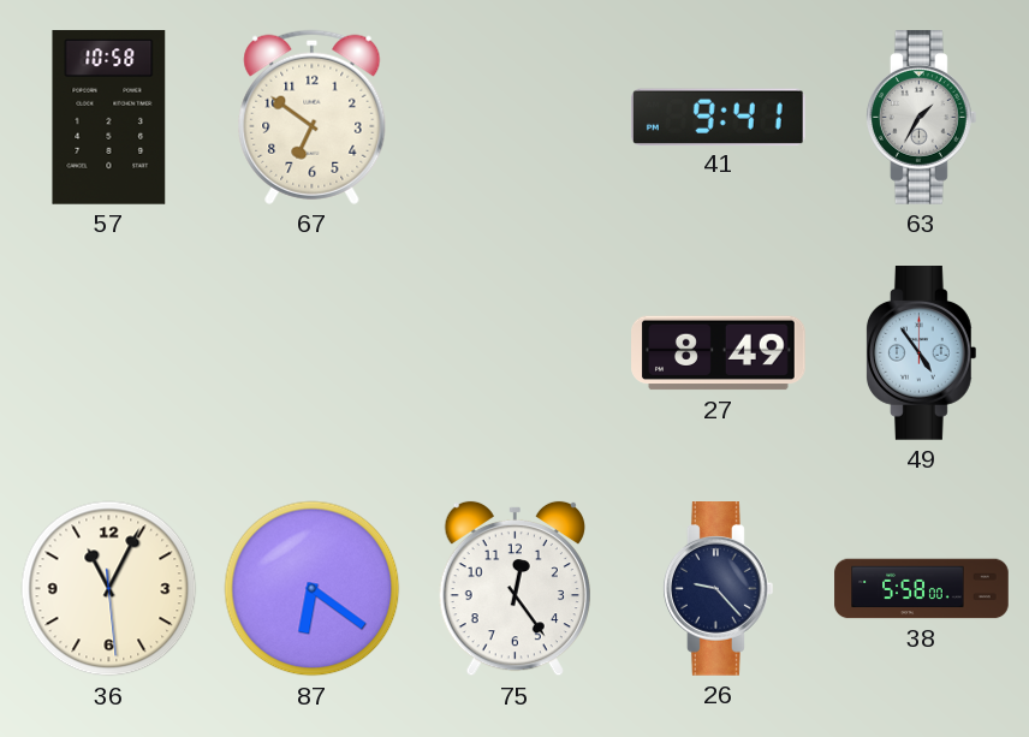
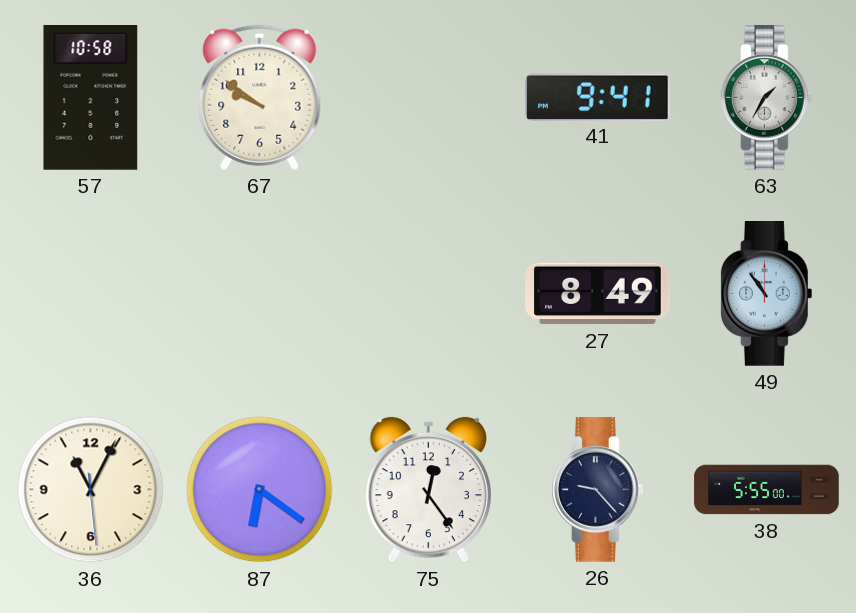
67: 6:51 -> 9:51
49: 4:54 -> 10:54
38: 5:58 -> 5:55
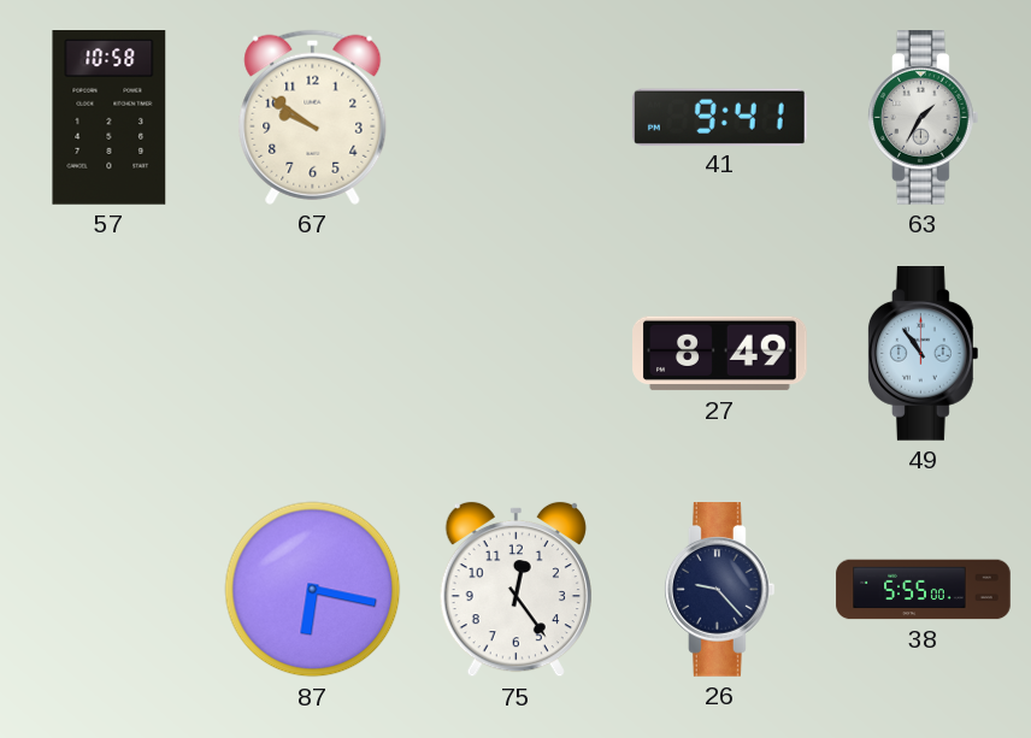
36: 11:04 -> none
87: 6:21 -> 6:17
